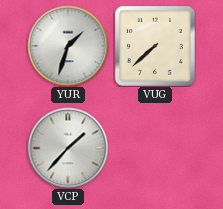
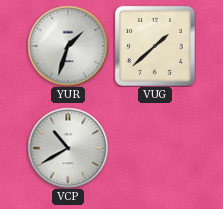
VUG: 7:38 -> 1:38
VCP: 1:37 -> 10:40
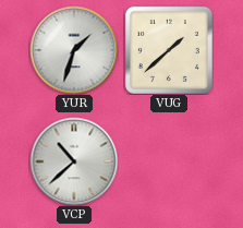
VCP: 10:40 -> 10:38
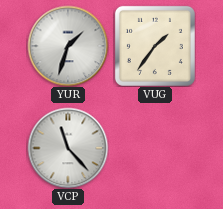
VUG: 1:38 -> 1:36
VCP: 10:38 -> 11:23
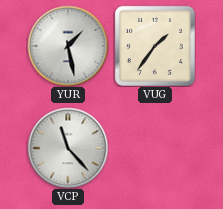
YUR: 1:33 -> 1:28
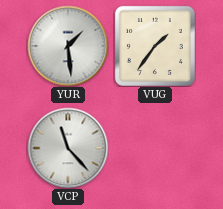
YUR: 1:28 -> 1:29
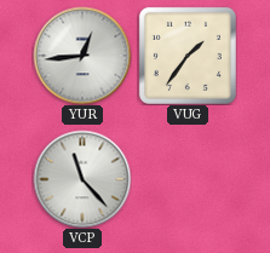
YUR: 1:29 -> 12:44
